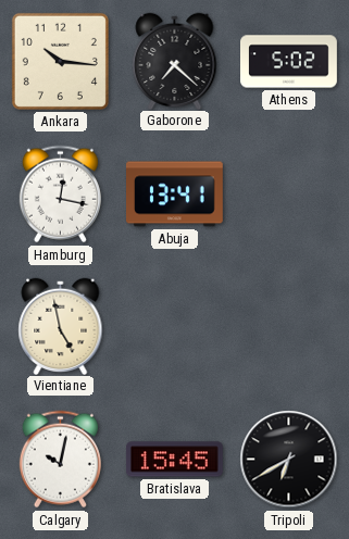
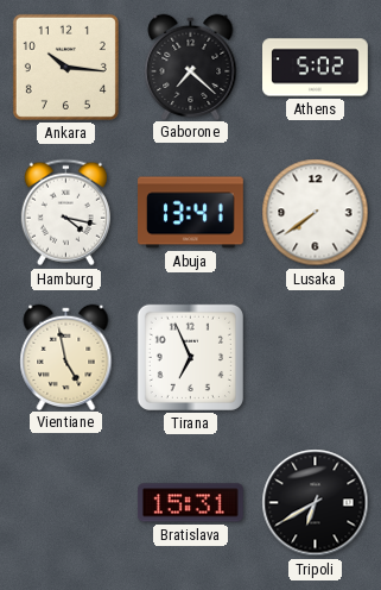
Hamburg: 12:17 -> 4:17
Lusaka: none -> 7:39
Tirana: none -> 6:56
Calgary: 10:02 -> none
Bratislava: 15:45 -> 15:31
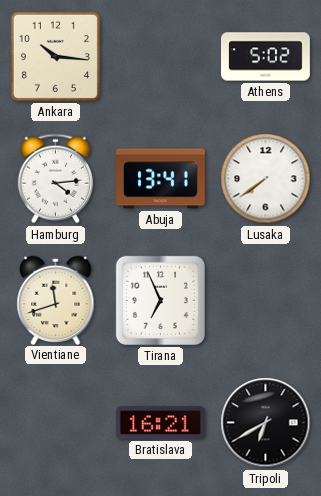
Gaborone: 7:22 -> none
Hamburg: 4:17 -> 4:14
Vientiane: 4:58 -> 11:42
Bratislava: 15:31 -> 16:21
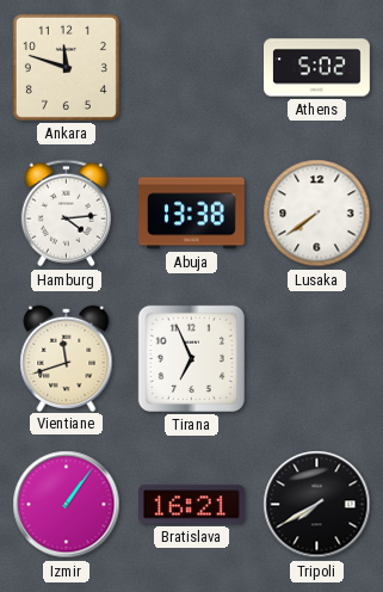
Ankara: 10:16 -> 11:48
Abuja: 13:41 -> 13:38
Izmir: none -> 1:06
Tripoli: 6:40 -> 7:40
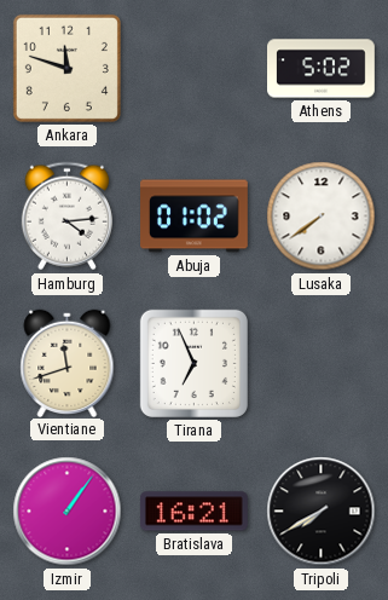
Abuja: 13:38 -> 01:02
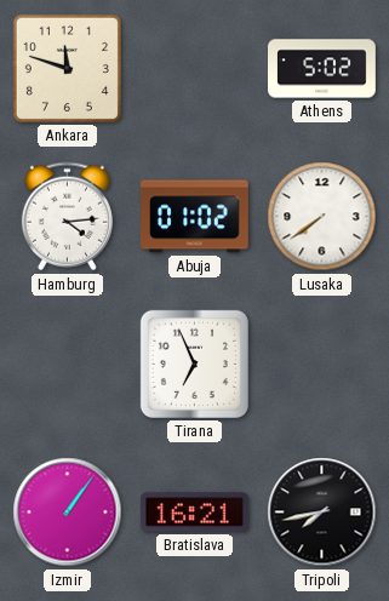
Vientiane: 11:42 -> none
Tripoli: 7:40 -> 7:43
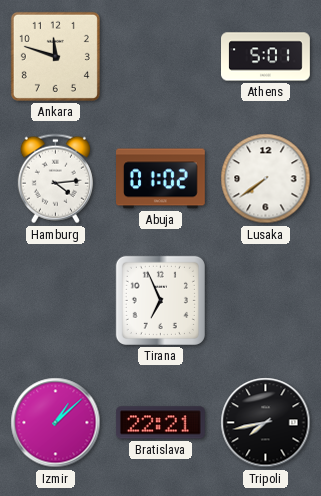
Athens: 5:02 -> 5:01
Izmir: 1:06 -> 1:08
Bratislava: 16:21 -> 22:21
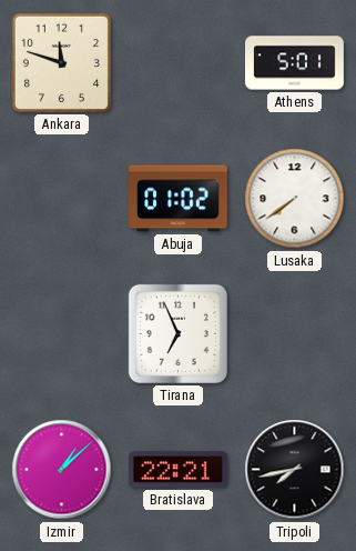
Hamburg: 4:14 -> none
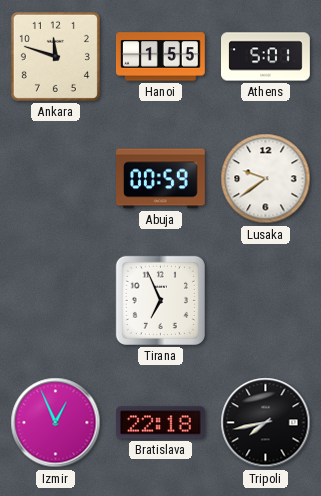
Hanoi: none -> 1:55
Abuja: 01:02 -> 00:59
Lusaka: 7:39 -> 9:39
Izmir: 1:08 -> 12:56
Bratislava: 22:21 -> 22:18
